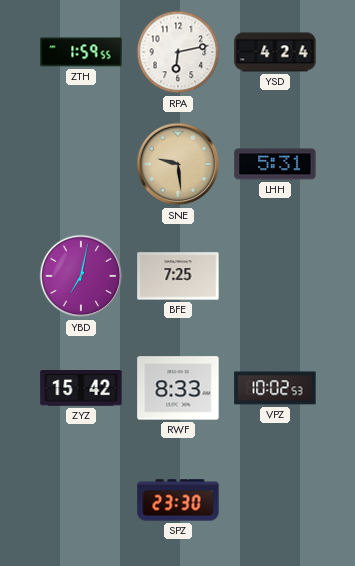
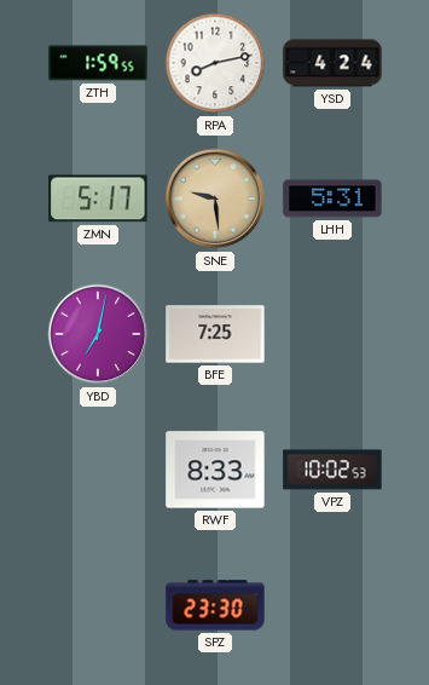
RPA: 6:13 -> 8:13
ZMN: none -> 5:17
ZYZ: 15:42 -> none
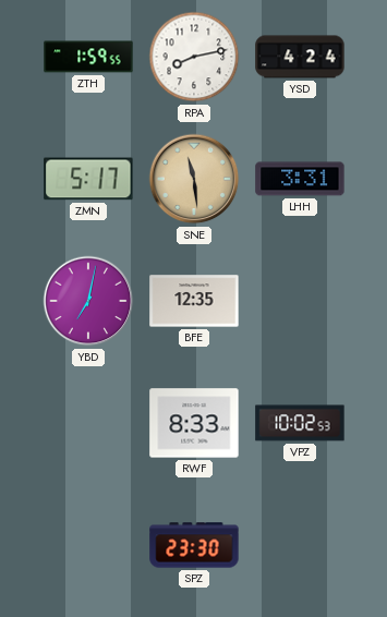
SNE: 9:29 -> 11:29
LHH: 5:31 -> 3:31
BFE: 7:25 -> 12:35
